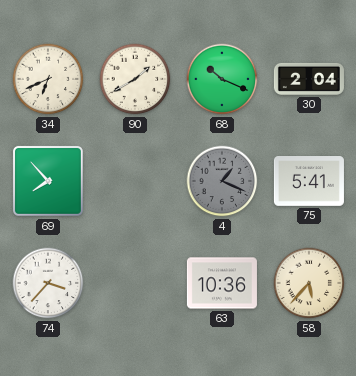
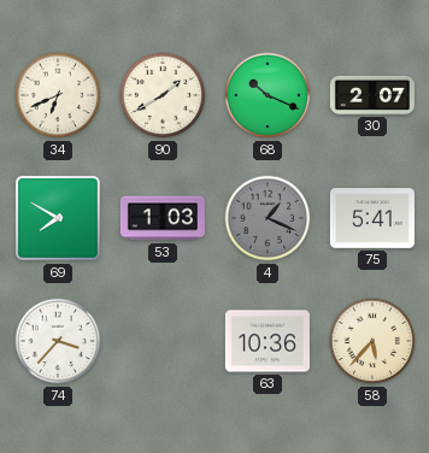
30: 2:04 -> 2:07
69: 7:53 -> 7:50
53: none -> 1:03
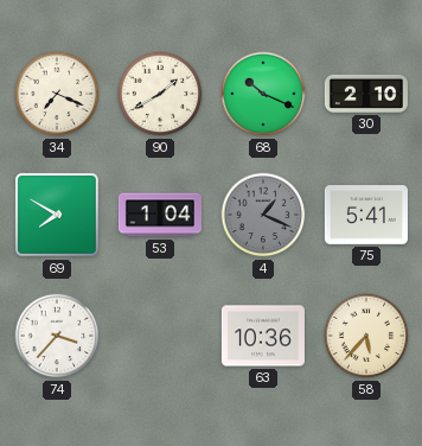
34: 6:41 -> 7:19
30: 2:07 -> 2:10
53: 1:03 -> 1:04
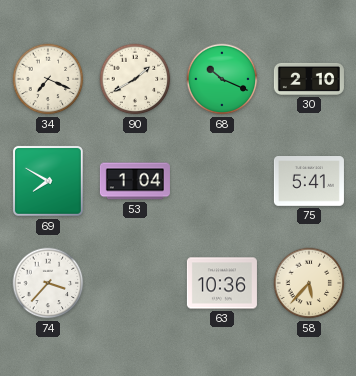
4: 1:19 -> none
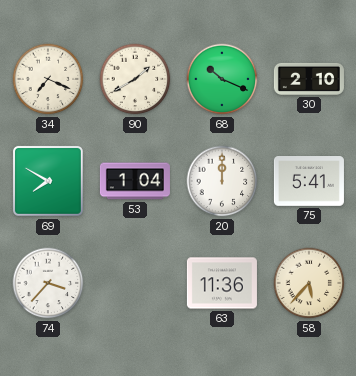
20: none -> 12:00
63: 10:36 -> 11:36
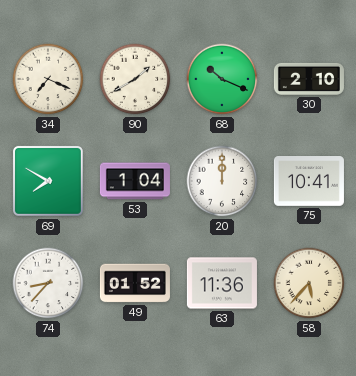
75: 5:41 -> 10:41
74: 3:37 -> 8:37
49: none -> 01:52
